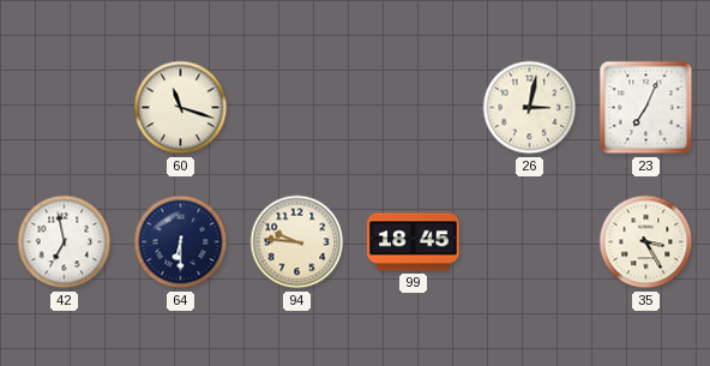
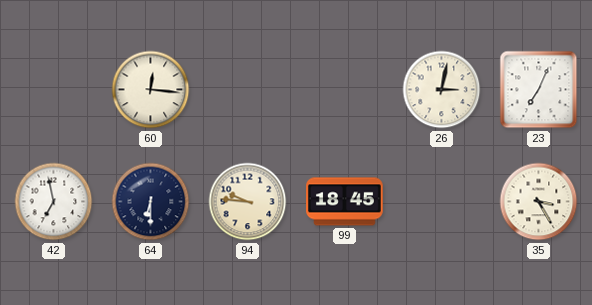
60: 11:18 -> 12:16
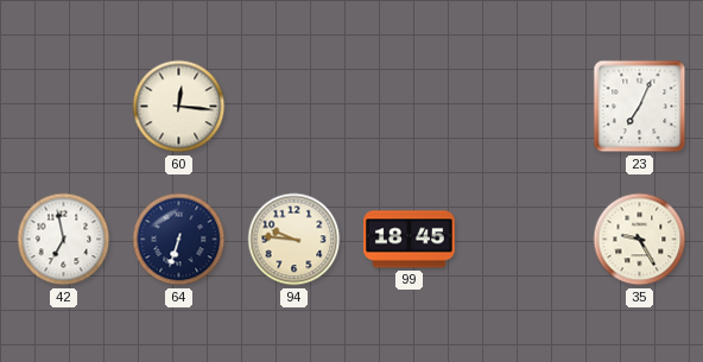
26: 3:02 -> none
64: 6:30 -> 6:33
35: 3:25 -> 9:25
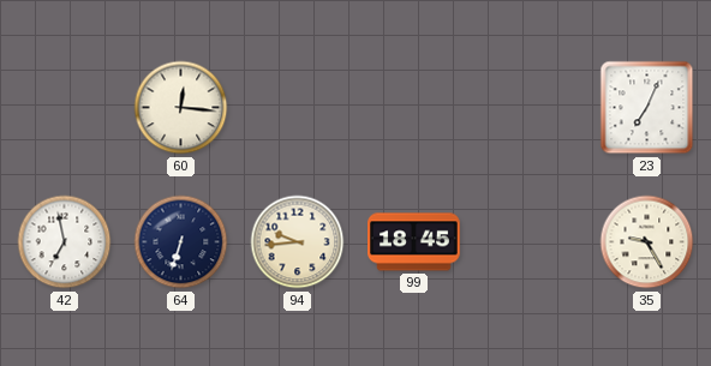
94: 9:46 -> 9:44
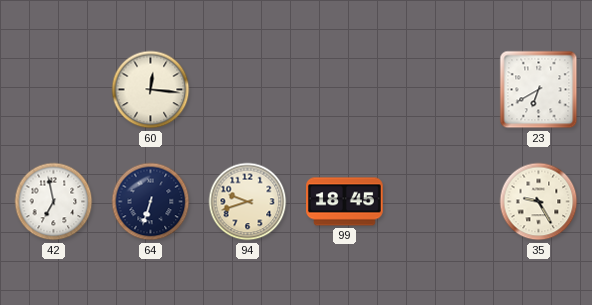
23: 7:04 -> 6:40
94: 9:44 -> 9:42
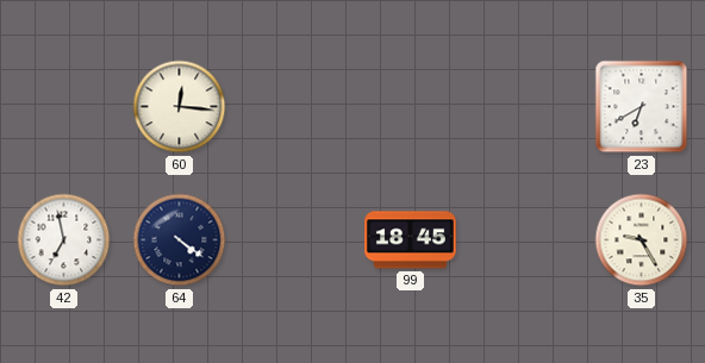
64: 6:33 -> 4:21
94: 9:42 -> none
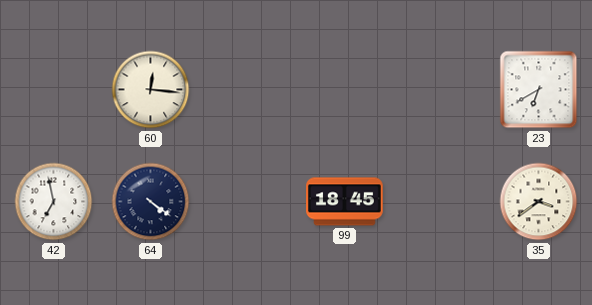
35: 9:25 -> 3:39
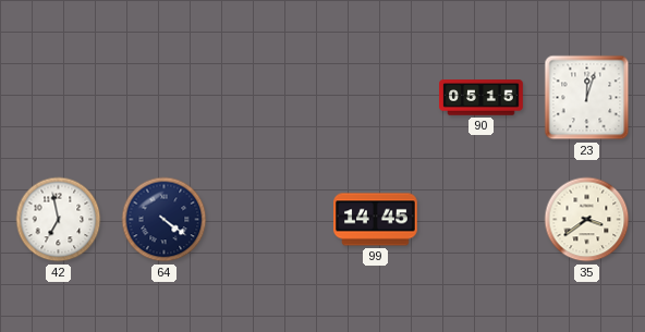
60: 12:16 -> none
90: none -> 05:15
23: 6:40 -> 12:03
99: 18:45 -> 14:45
